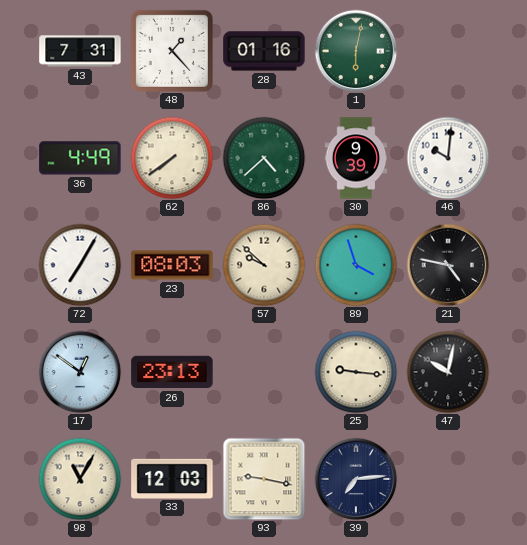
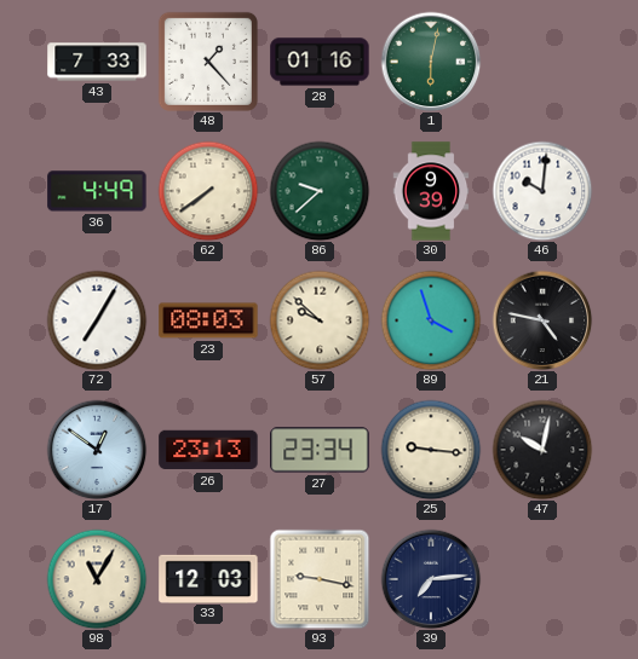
43: 7:31 -> 7:33
86: 4:38 -> 9:38
27: none -> 23:34
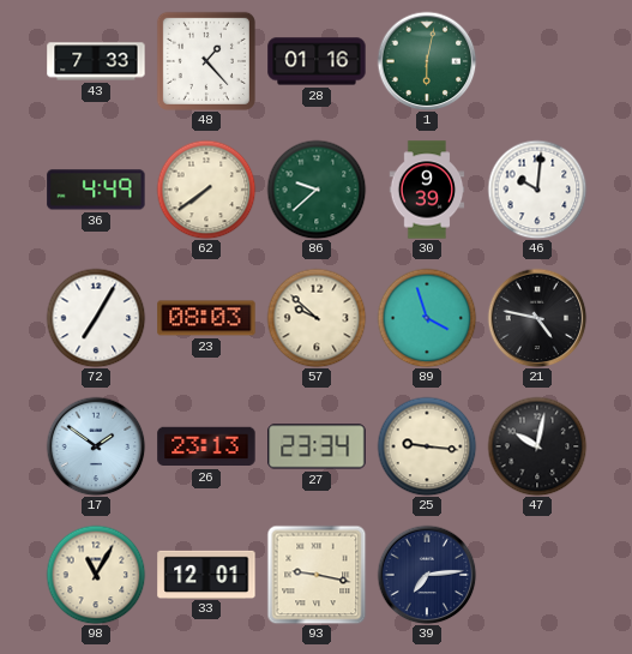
17: 12:51 -> 1:51
33: 12:03 -> 12:01
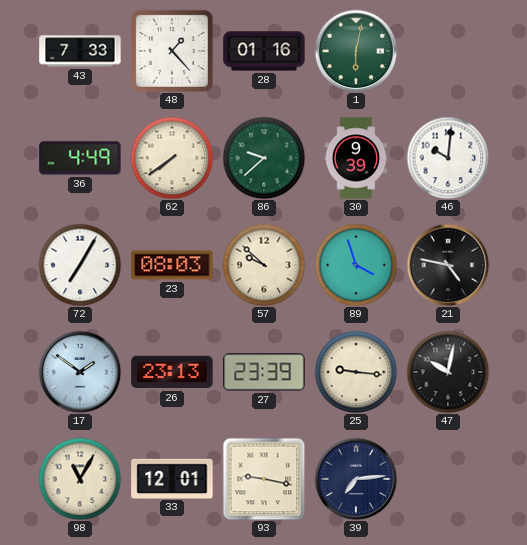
27: 23:34 -> 23:39
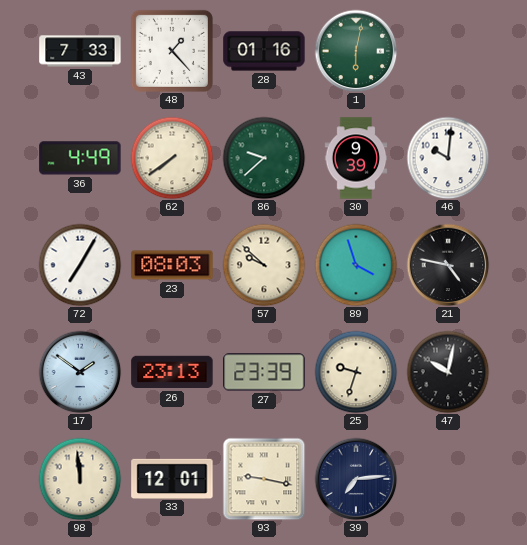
25: 9:16 -> 9:33
98: 11:05 -> 11:59
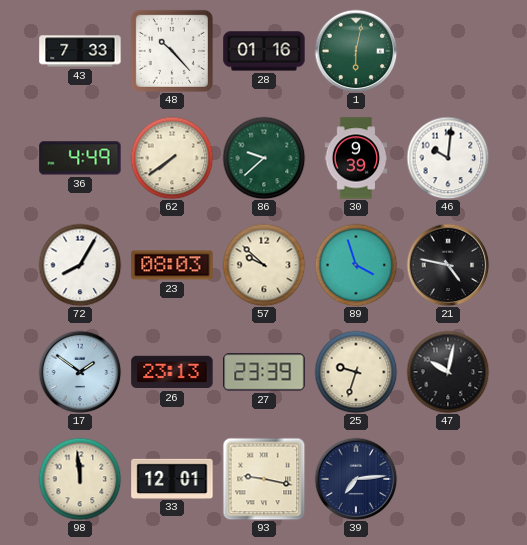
48: 1:23 -> 10:23
72: 7:05 -> 8:05
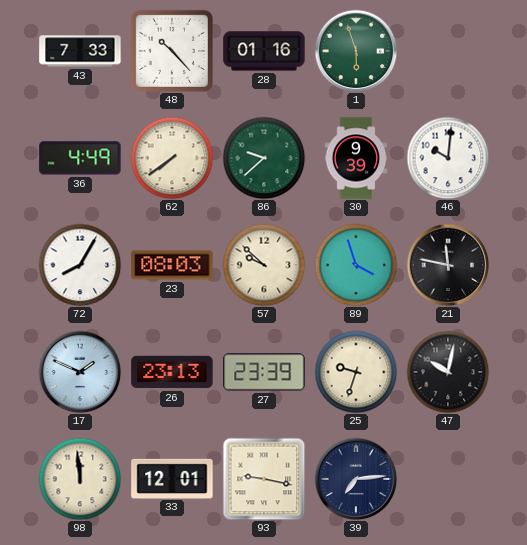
1: 6:02 -> 5:57
21: 4:47 -> 11:47
17: 1:51 -> 1:49
